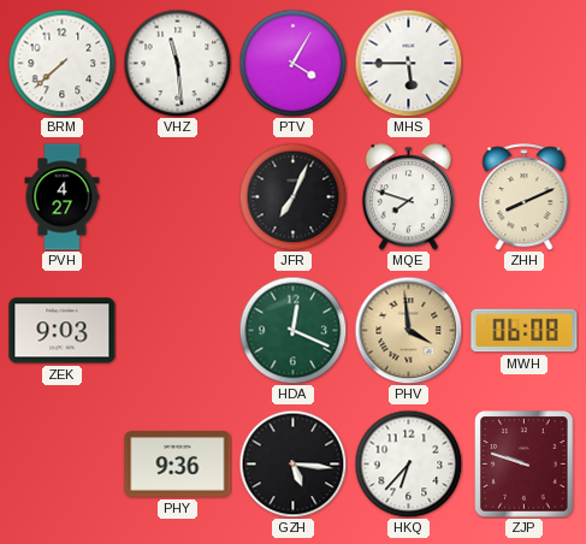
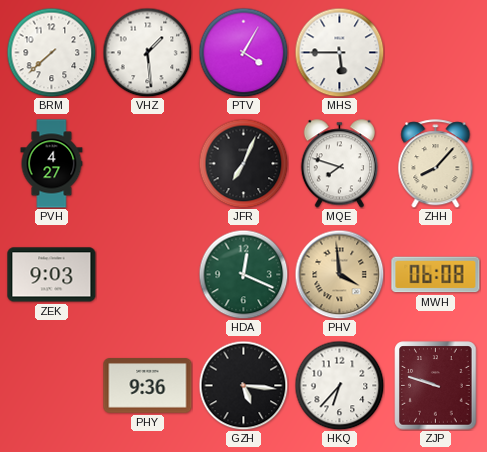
VHZ: 11:29 -> 1:29
ZHH: 8:11 -> 8:07
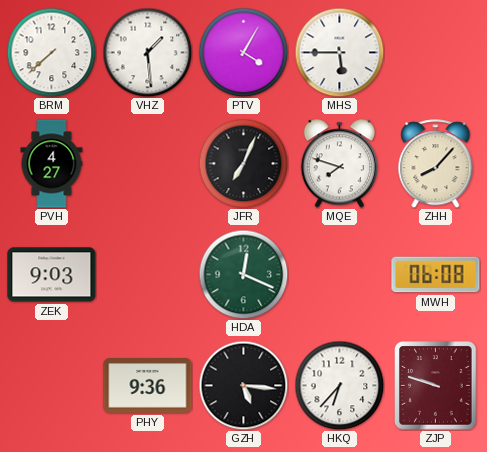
PHV: 3:59 -> none
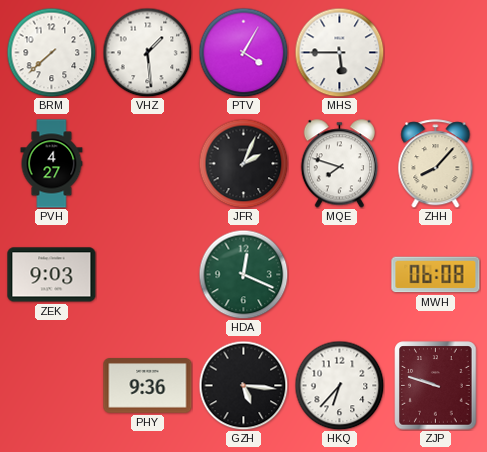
JFR: 7:04 -> 2:04
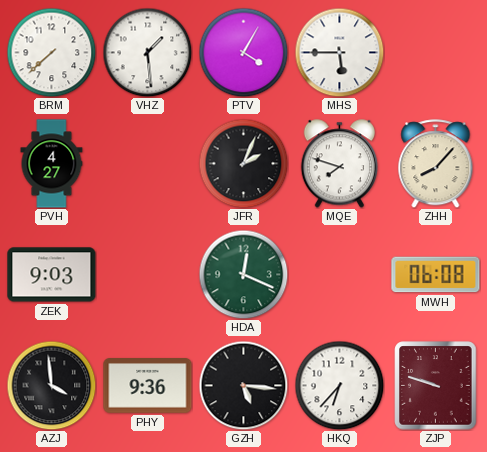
AZJ: none -> 3:59
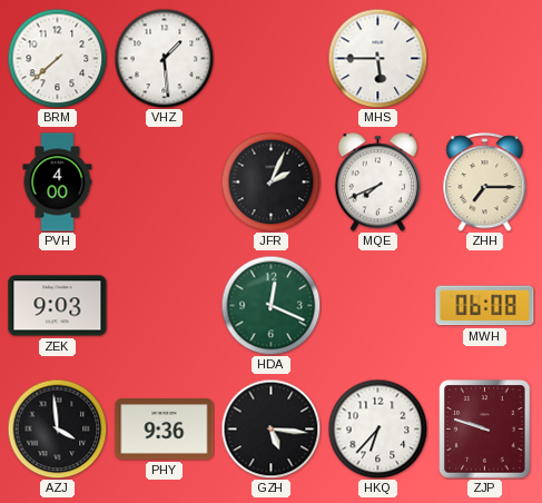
PTV: 4:05 -> none
PVH: 4:27 -> 4:00
MQE: 7:48 -> 7:41
ZHH: 8:07 -> 7:15
